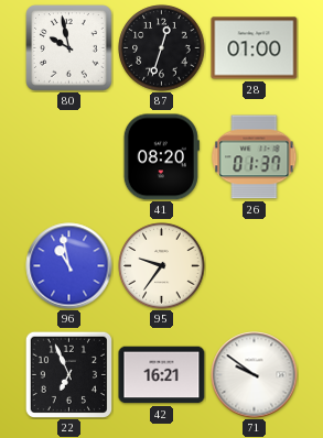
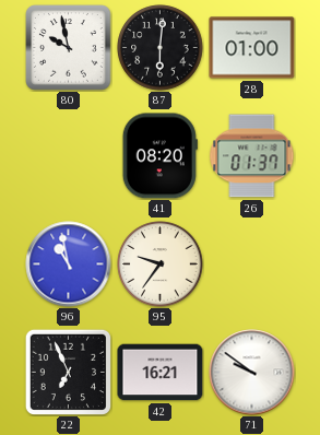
87: 12:33 -> 6:01
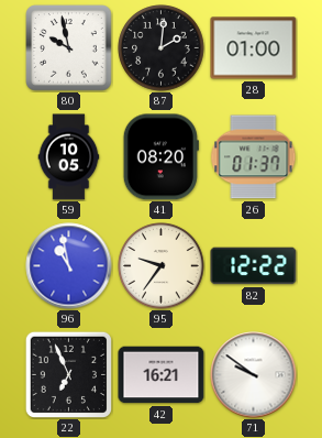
87: 6:01 -> 2:01
59: none -> 10:05
82: none -> 12:22
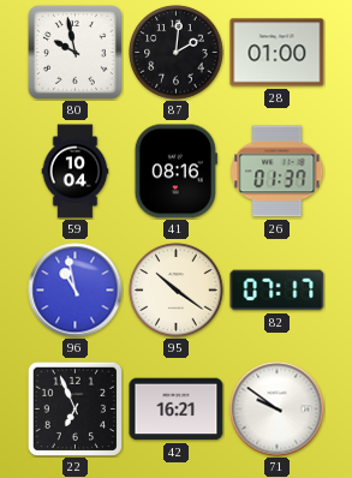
59: 10:05 -> 10:04
41: 08:20 -> 08:16
95: 9:36 -> 10:21
82: 12:22 -> 07:17
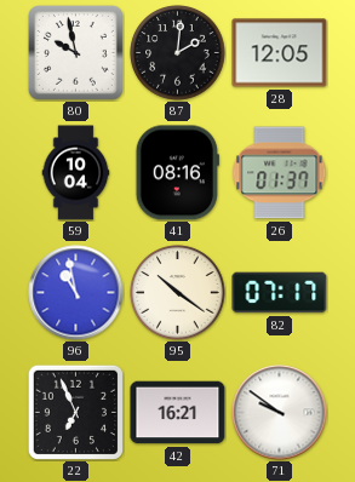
28: 01:00 -> 12:05
